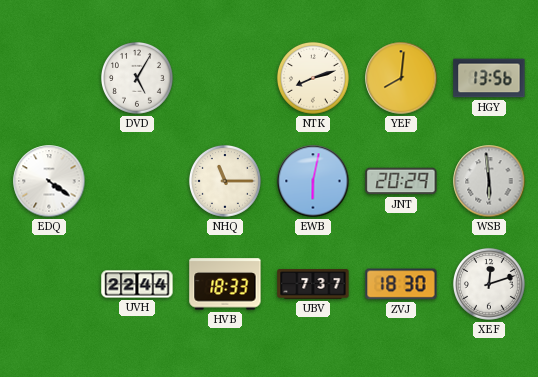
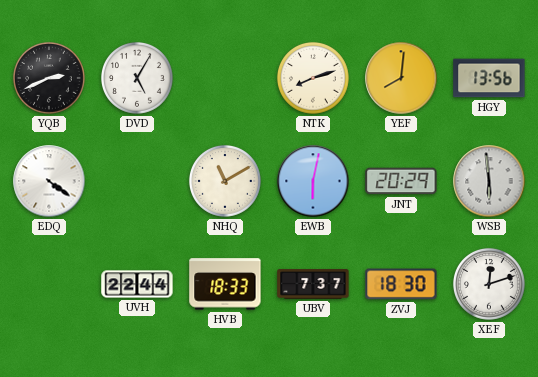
YQB: none -> 2:41
NHQ: 11:15 -> 11:10
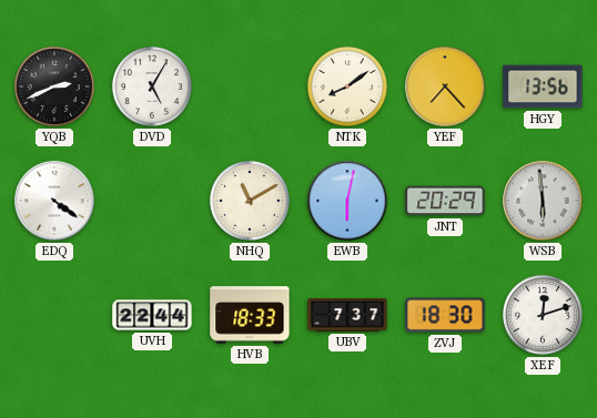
NTK: 8:12 -> 8:09
YEF: 8:01 -> 7:23
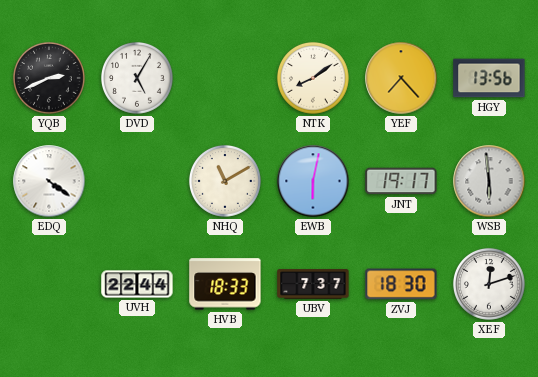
JNT: 20:29 -> 19:17
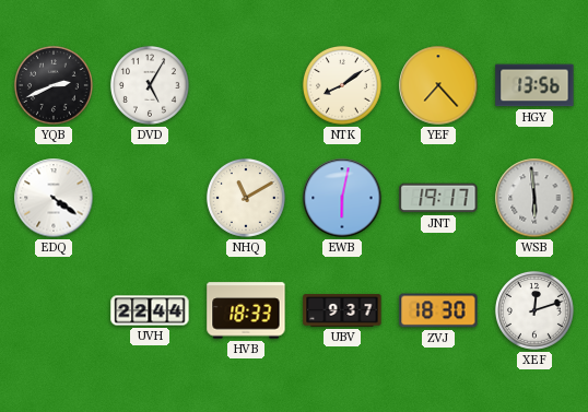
UBV: 7:37 -> 9:37
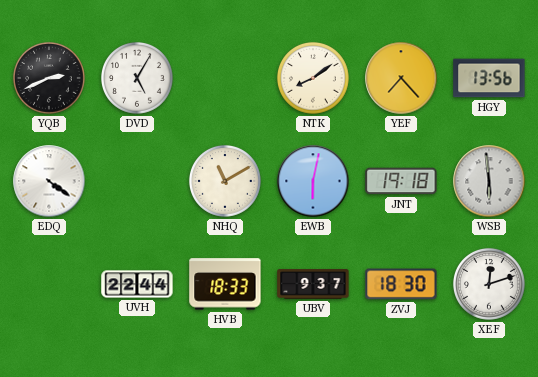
JNT: 19:17 -> 19:18
